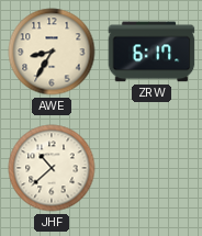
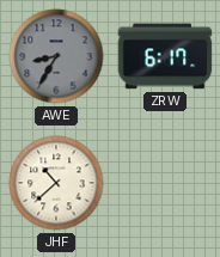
AWE dial: cream -> grey
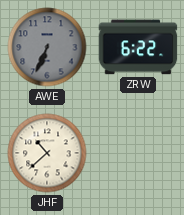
AWE: 8:35 -> 6:34
ZRW: 6:17 -> 6:22
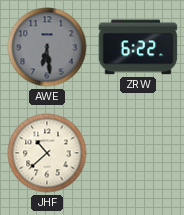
AWE: 6:34 -> 6:29
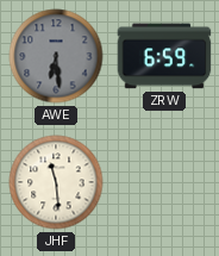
ZRW: 6:22 -> 6:59
JHF: 10:38 -> 11:29
